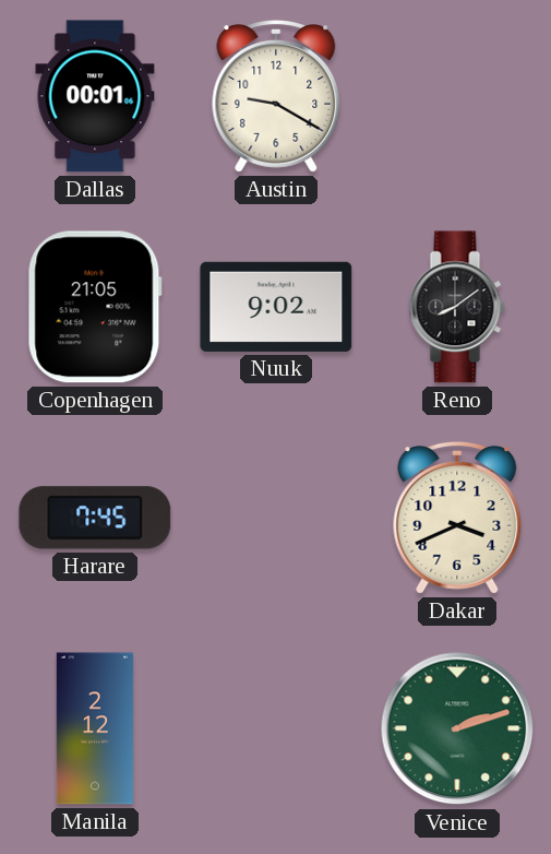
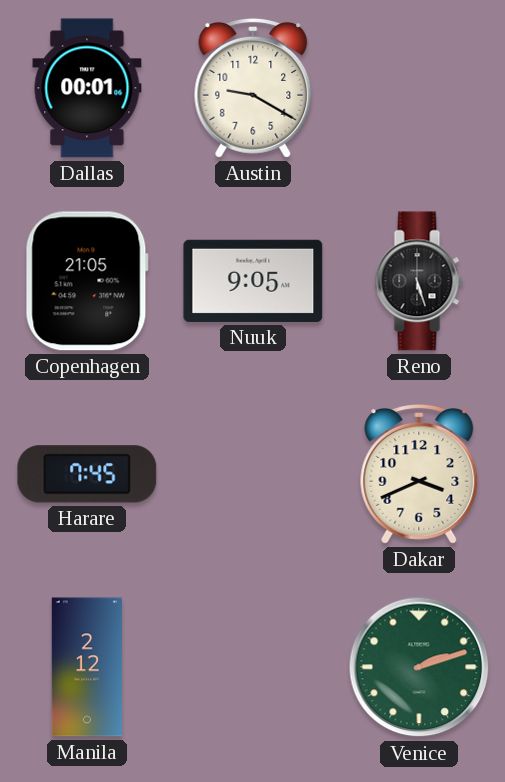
Nuuk: 9:02 -> 9:05
Reno: 8:09 -> 5:27
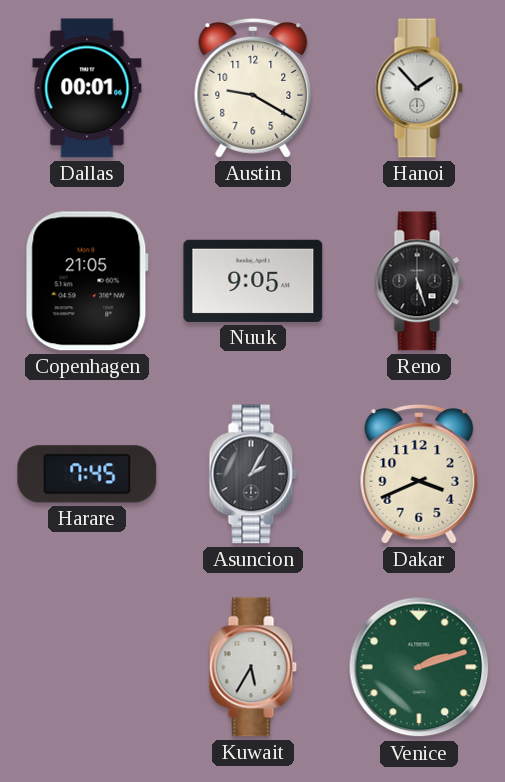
Hanoi: none -> 1:53
Asuncion: none -> 2:05
Manila: 2:12 -> none
Kuwait: none -> 5:35
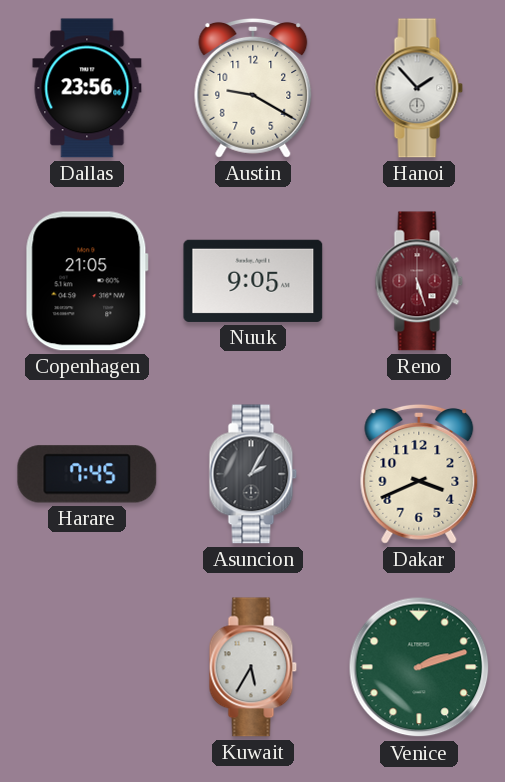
Dallas: 00:01 -> 23:56
Reno dial: black -> burgundy
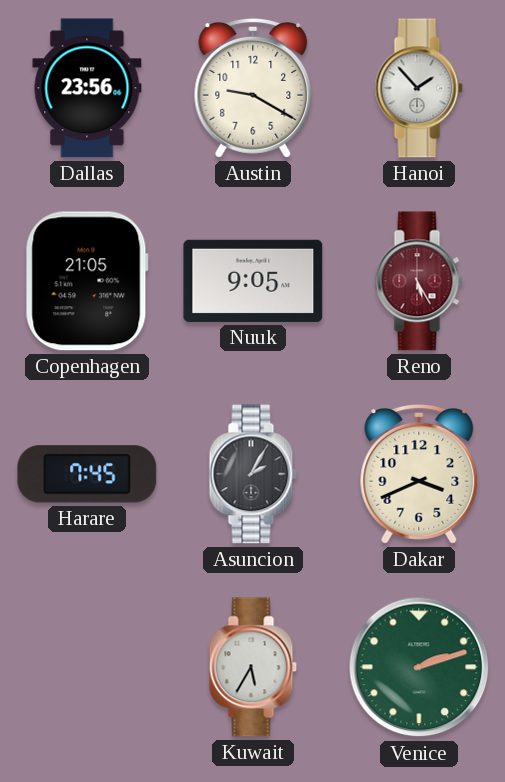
Reno: 5:27 -> 5:25
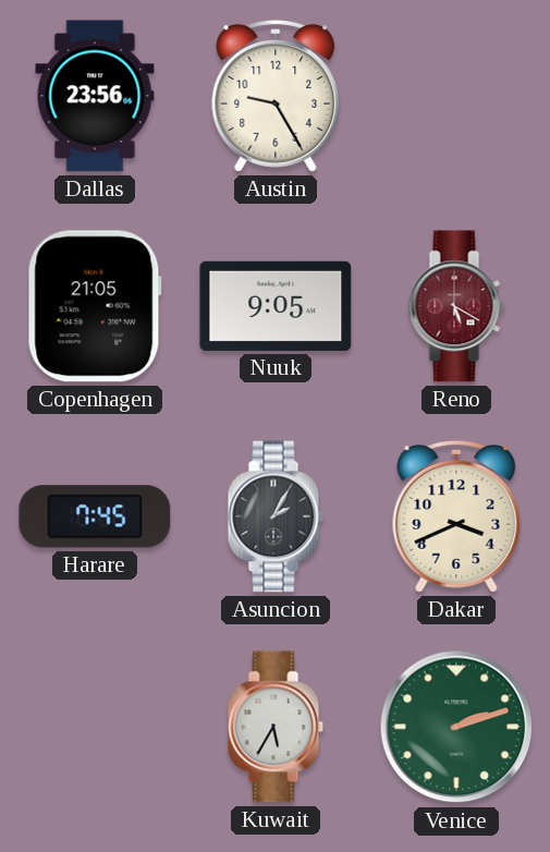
Austin: 9:20 -> 9:25
Hanoi: 1:53 -> none
Reno: 5:25 -> 5:20
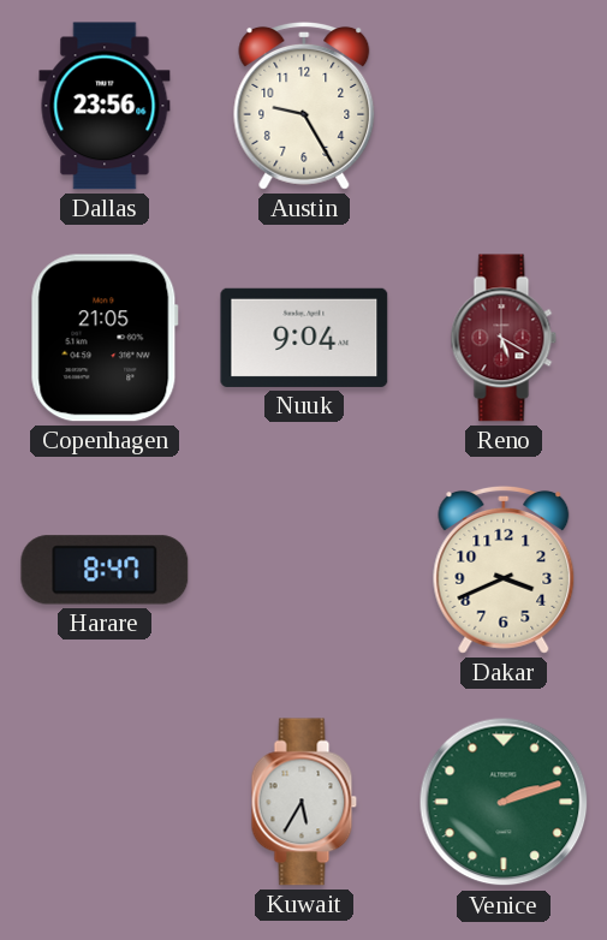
Nuuk: 9:05 -> 9:04
Harare: 7:45 -> 8:47
Asuncion: 2:05 -> none
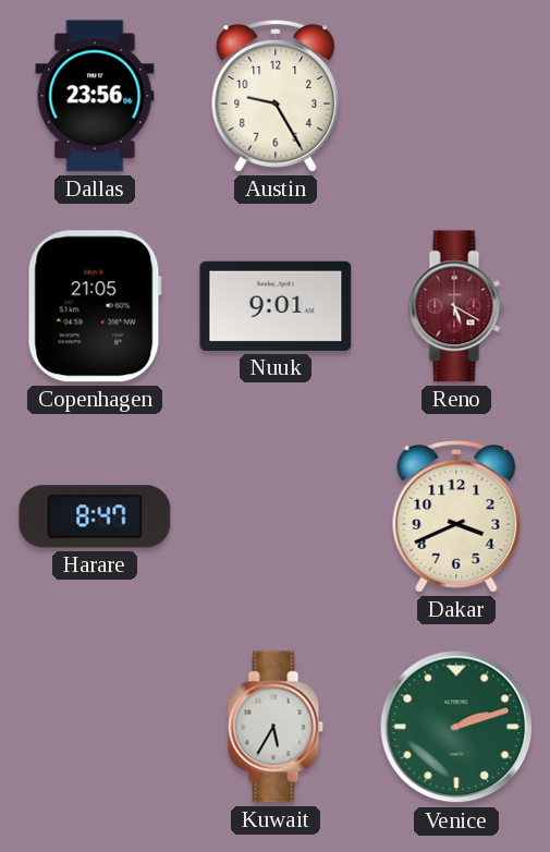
Nuuk: 9:04 -> 9:01
